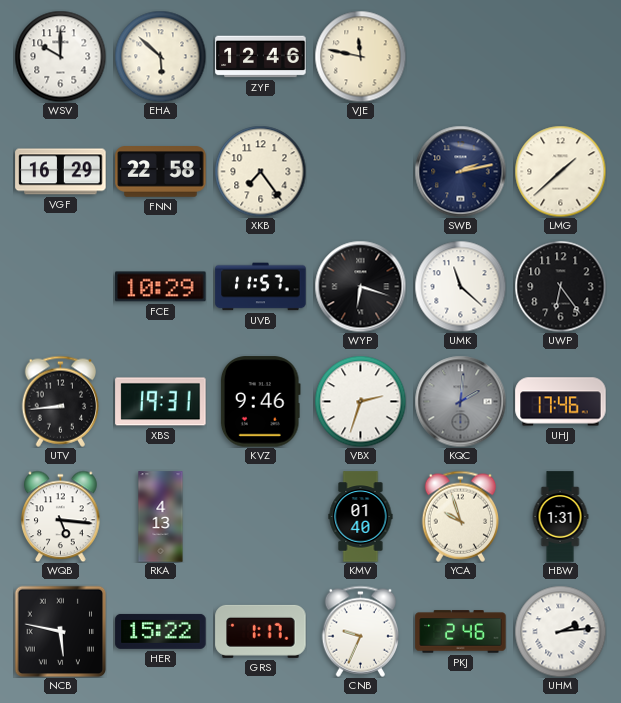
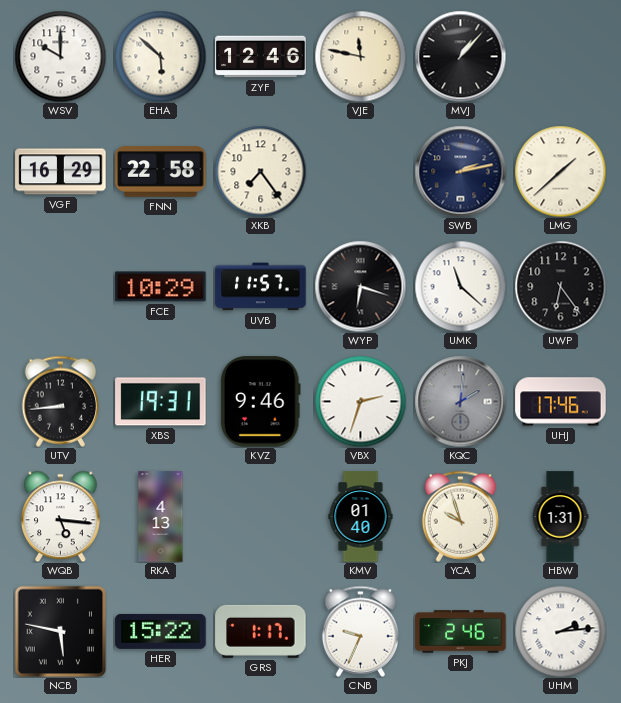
MVJ: none -> 1:07
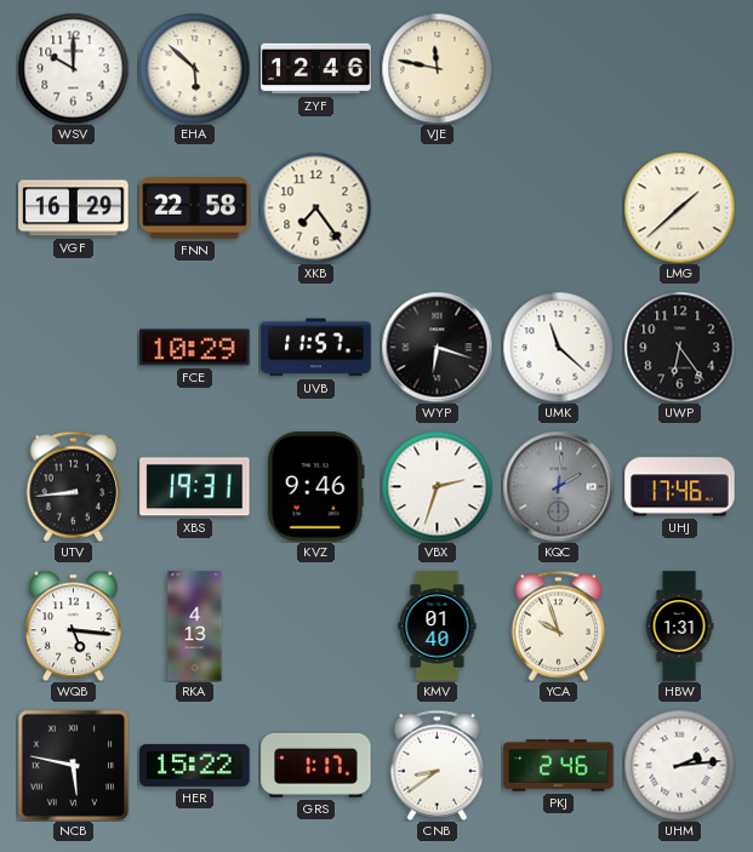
MVJ: 1:07 -> none
SWB: 2:13 -> none
CNB: 9:34 -> 8:39
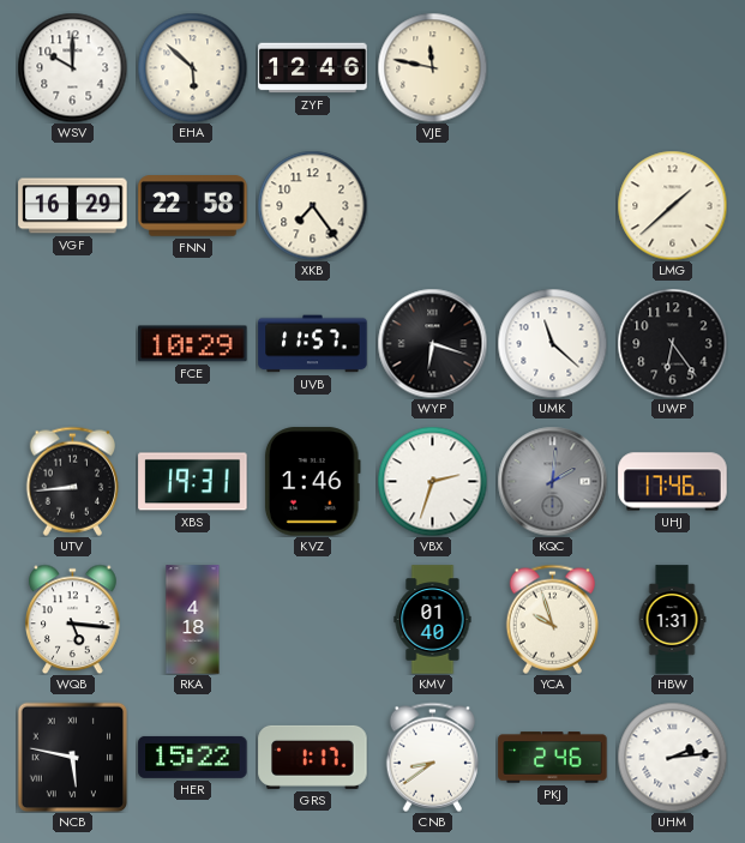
KVZ: 9:46 -> 1:46
RKA: 4:13 -> 4:18
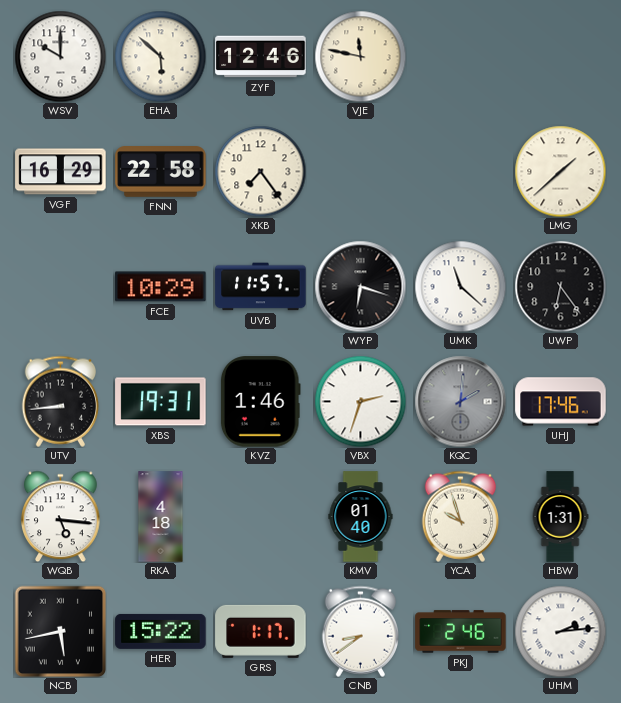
NCB: 5:47 -> 5:43
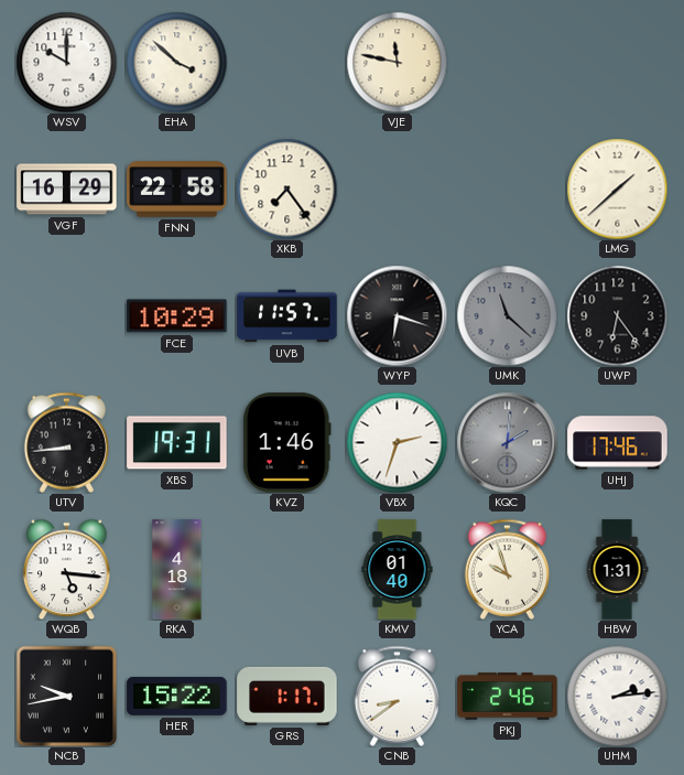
EHA: 5:52 -> 3:52
ZYF: 12:46 -> none
UMK dial: white -> grey
NCB: 5:43 -> 9:43
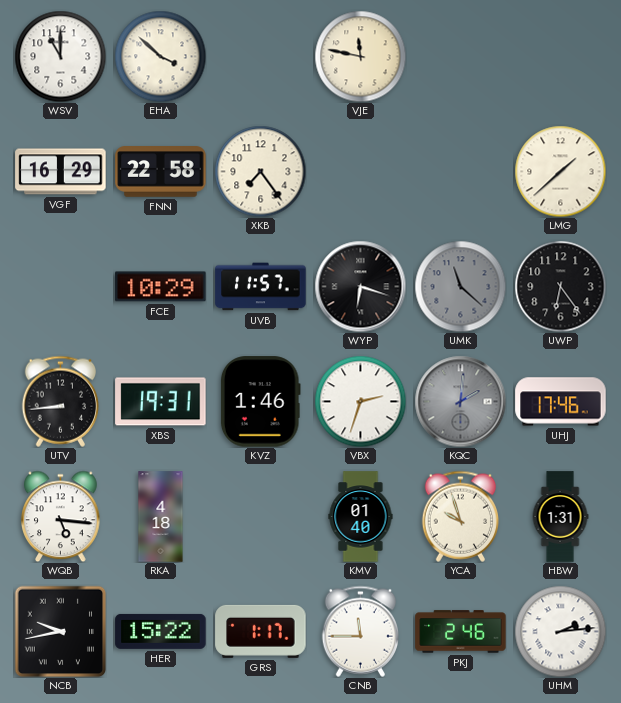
WSV: 10:00 -> 11:00
CNB: 8:39 -> 11:45
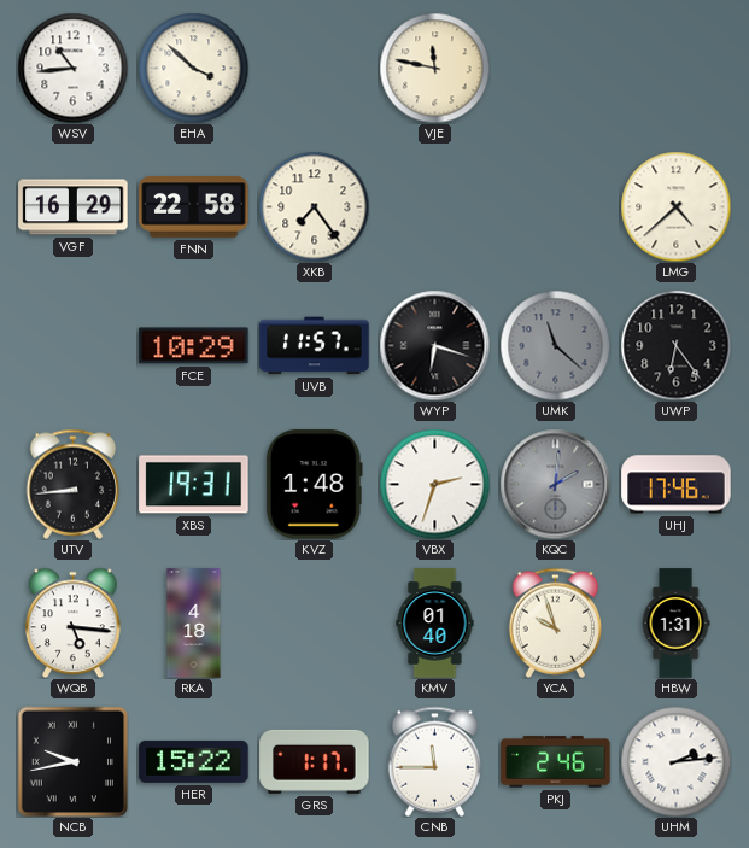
WSV: 11:00 -> 10:44
LMG: 1:38 -> 4:38
KVZ: 1:46 -> 1:48
